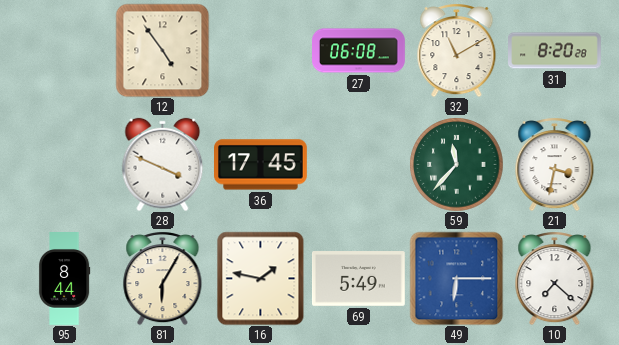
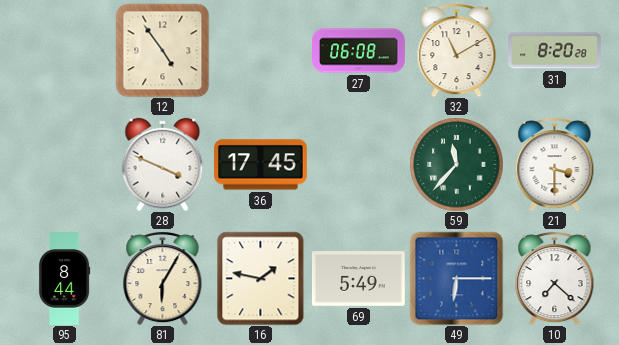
21: 3:32 -> 3:30
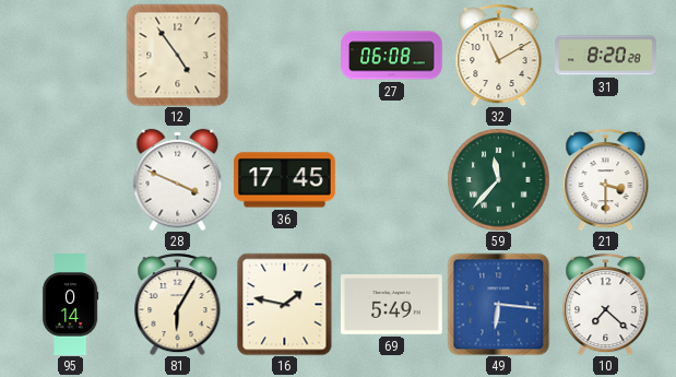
95: 8:44 -> 0:14
49: 6:15 -> 6:16
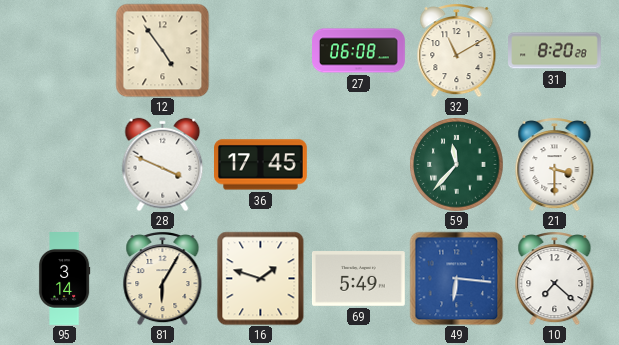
95: 0:14 -> 3:14
16: 1:47 -> 1:48
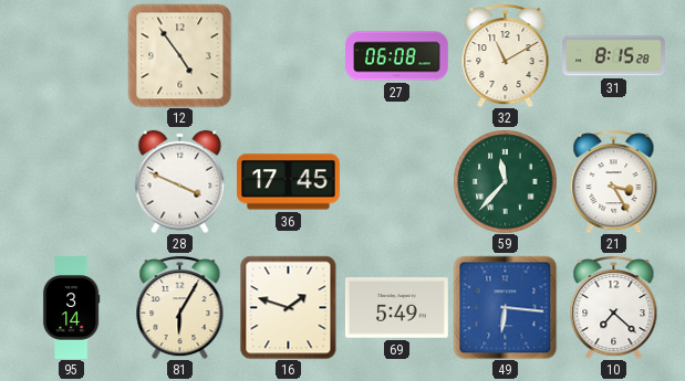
31: 8:20 -> 8:15
21: 3:30 -> 3:25
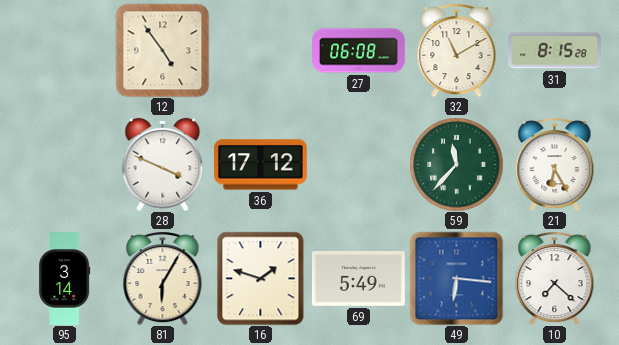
36: 17:45 -> 17:12
21: 3:25 -> 6:25
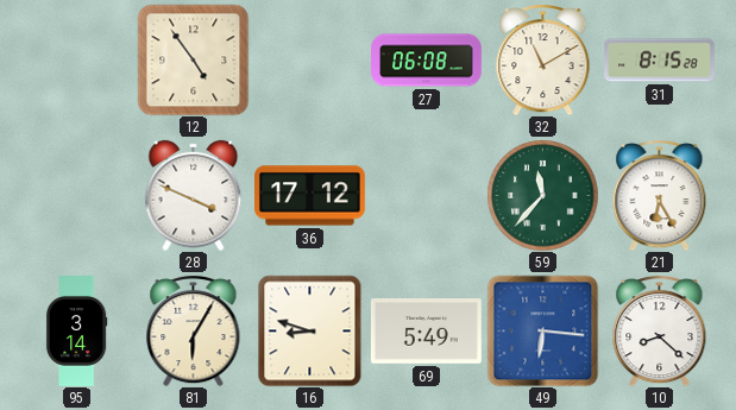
16: 1:48 -> 8:48
10: 7:22 -> 8:22
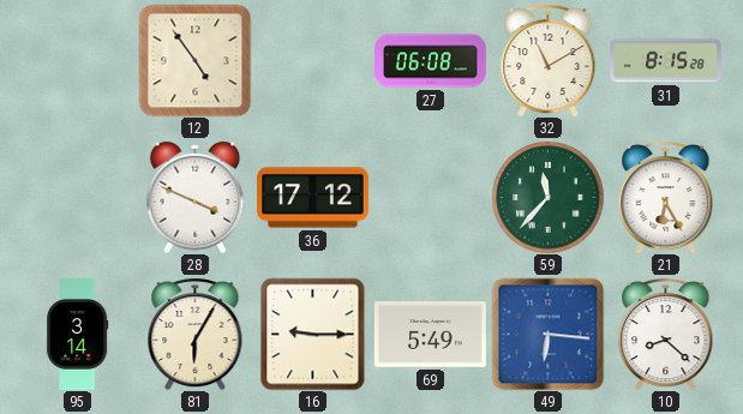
16: 8:48 -> 9:15
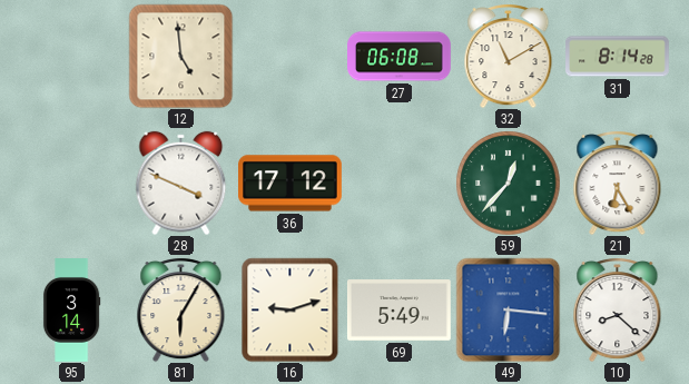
12: 4:54 -> 4:59
31: 8:15 -> 8:14
59: 11:37 -> 12:37
16: 9:15 -> 9:12
